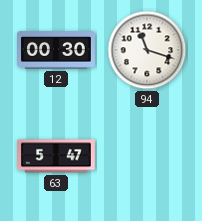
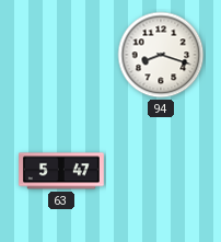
12: 00:30 -> none
94: 11:18 -> 8:18
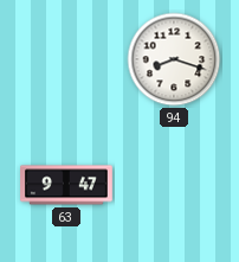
63: 5:47 -> 9:47
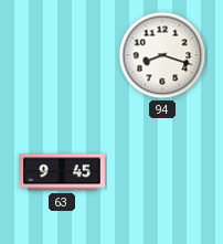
63: 9:47 -> 9:45
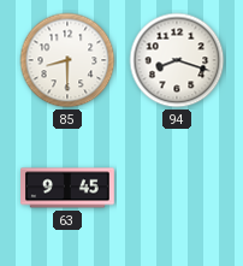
85: none -> 8:30
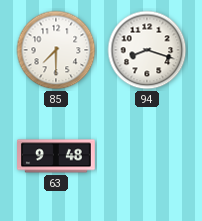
85: 8:30 -> 7:30
63: 9:45 -> 9:48
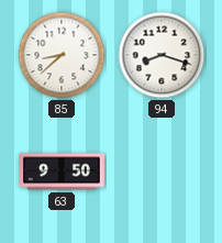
85: 7:30 -> 8:38
63: 9:48 -> 9:50
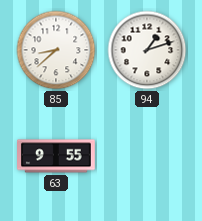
94: 8:18 -> 1:12
63: 9:50 -> 9:55
